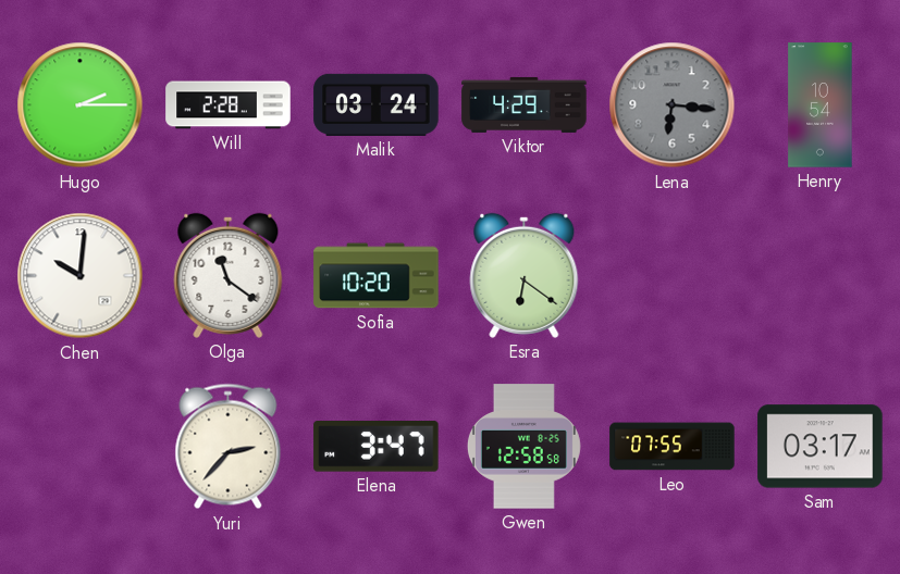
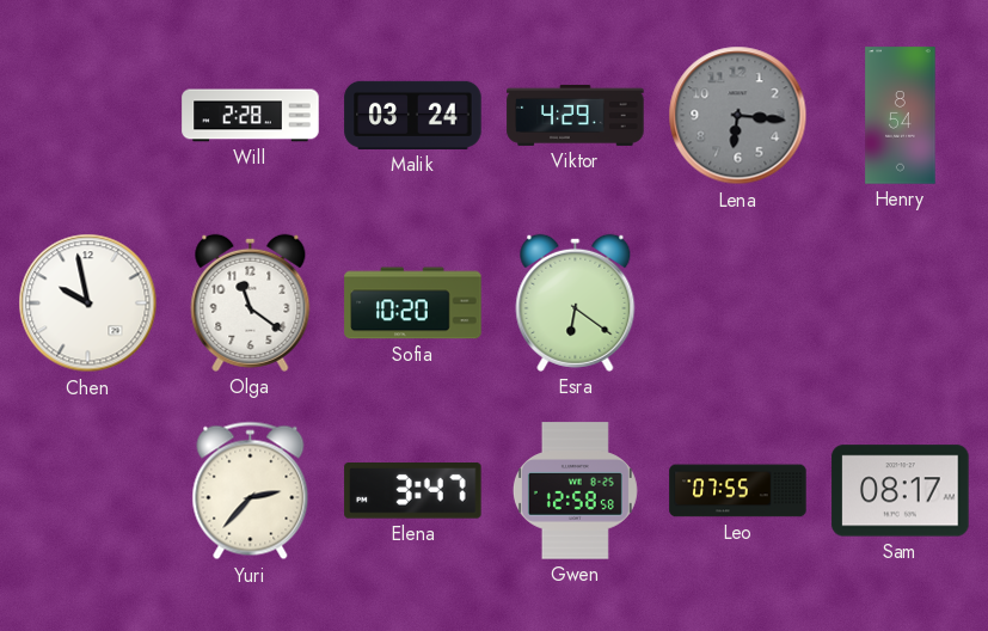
Hugo: 2:15 -> none
Henry: 10:54 -> 8:54
Chen: 10:01 -> 9:58
Sam: 03:17 -> 08:17
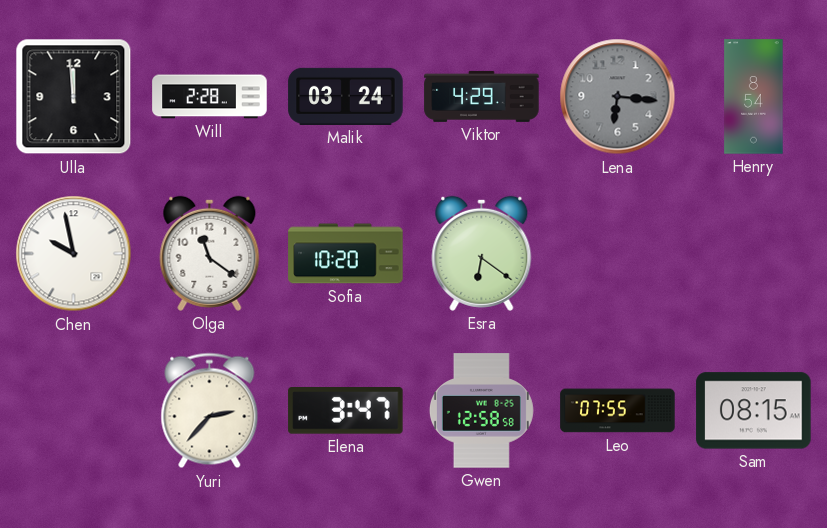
Ulla: none -> 11:59
Sam: 08:17 -> 08:15
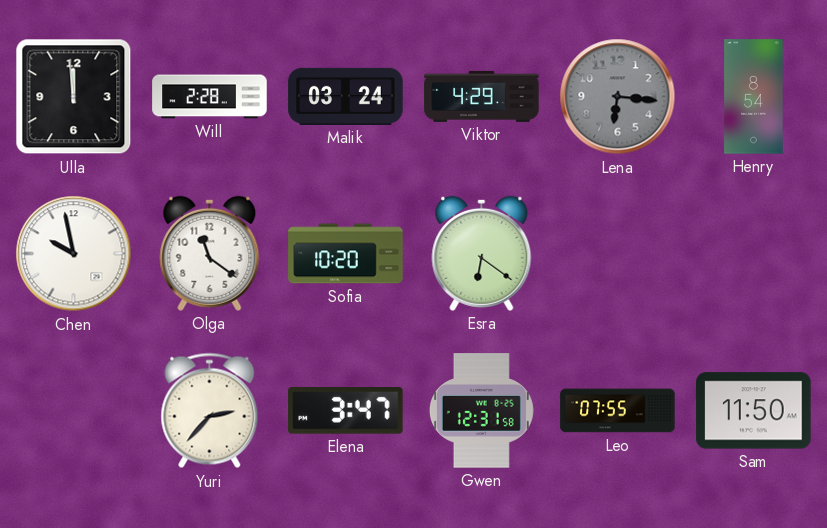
Gwen: 12:58 -> 12:31
Sam: 08:15 -> 11:50
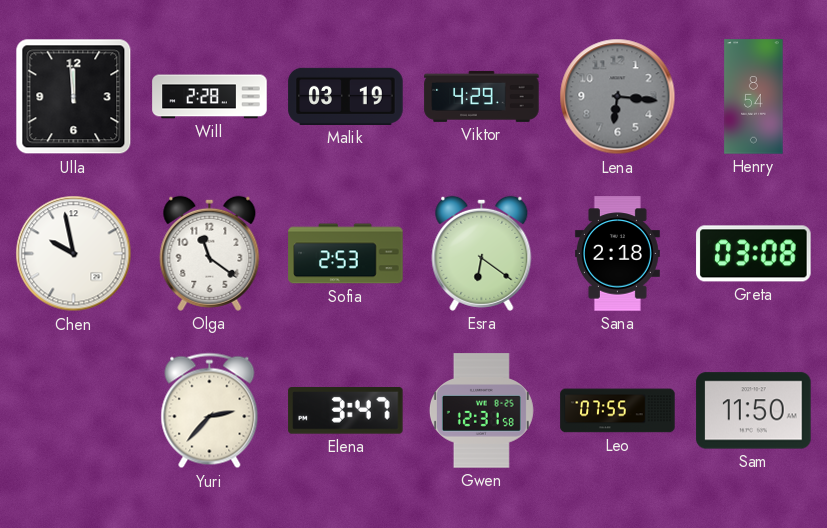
Malik: 03:24 -> 03:19
Sofia: 10:20 -> 2:53
Sana: none -> 2:18
Greta: none -> 03:08
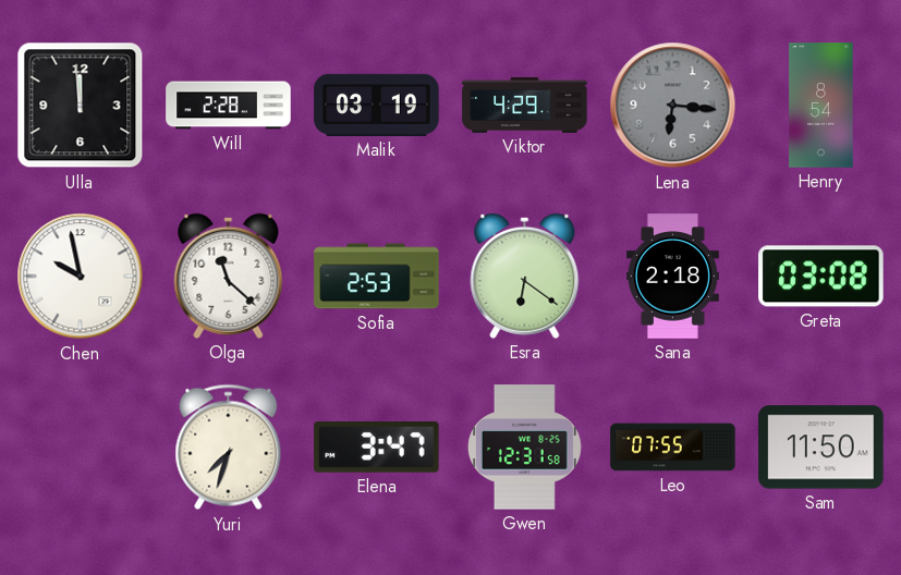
Olga: 11:21 -> 11:22
Yuri: 2:37 -> 7:33
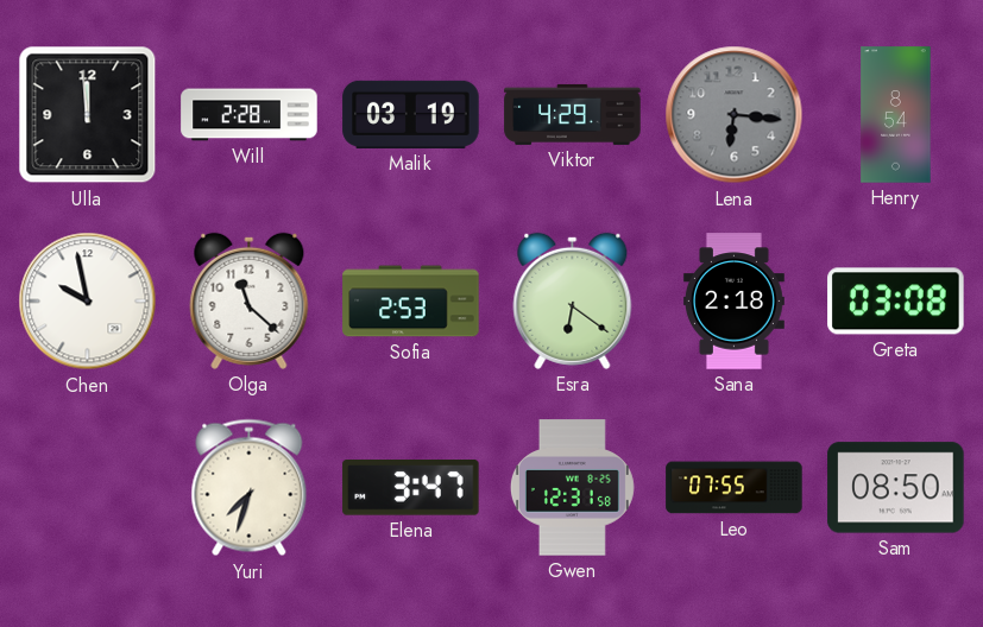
Sam: 11:50 -> 08:50
